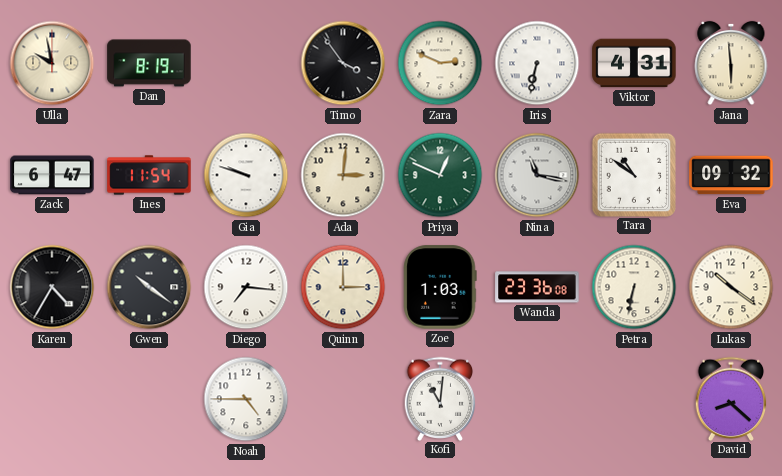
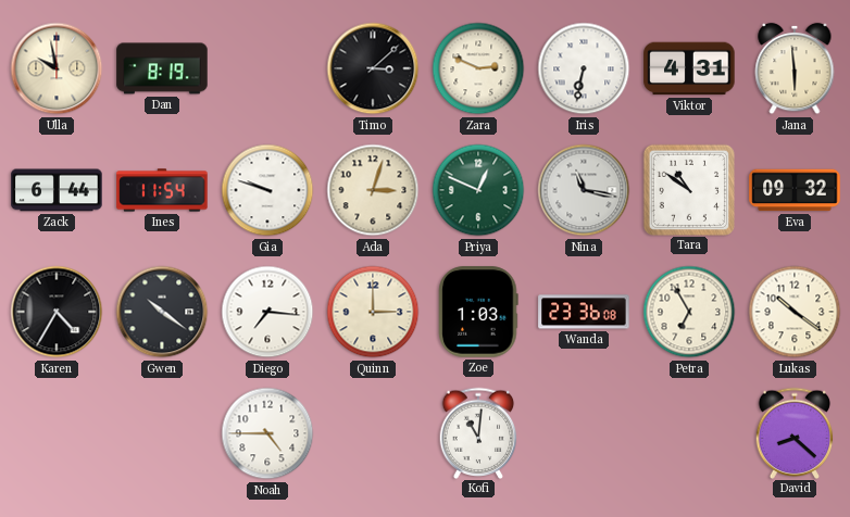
Timo: 3:54 -> 3:08
Zack: 6:47 -> 6:44
Ada: 3:01 -> 3:03
Petra: 6:32 -> 6:55
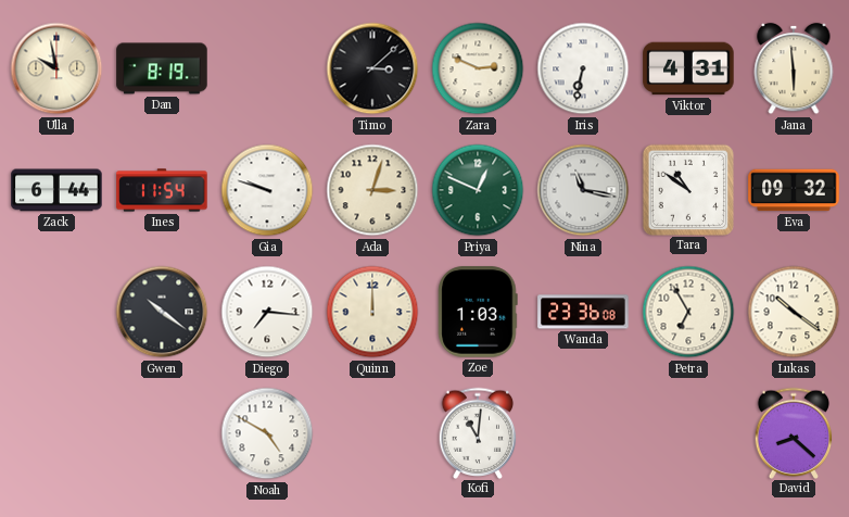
Karen: 4:35 -> none
Quinn: 3:00 -> 12:00
Noah: 4:45 -> 4:50
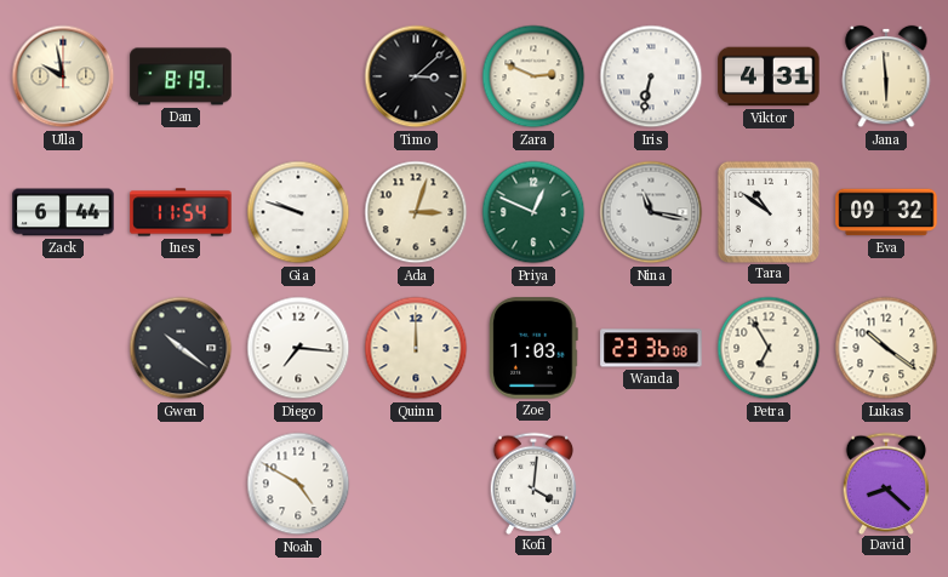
Kofi: 11:01 -> 4:01
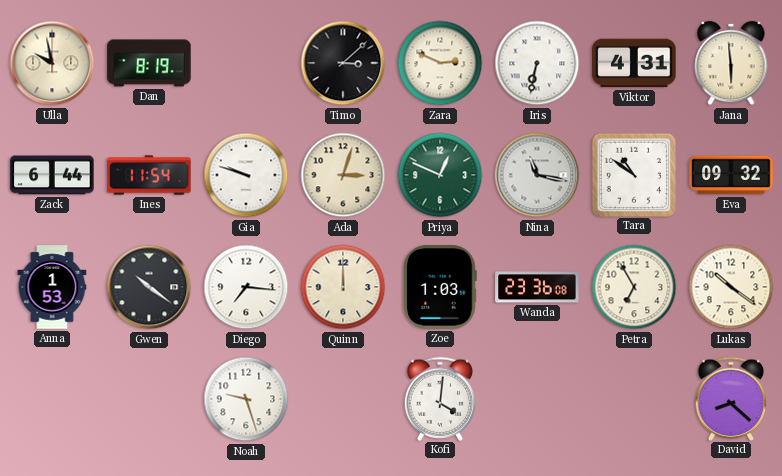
Anna: none -> 1:53
Noah: 4:50 -> 9:27
